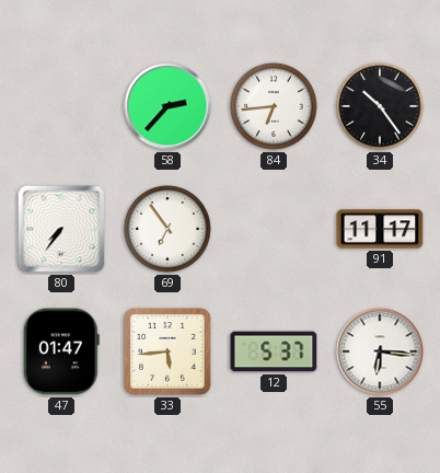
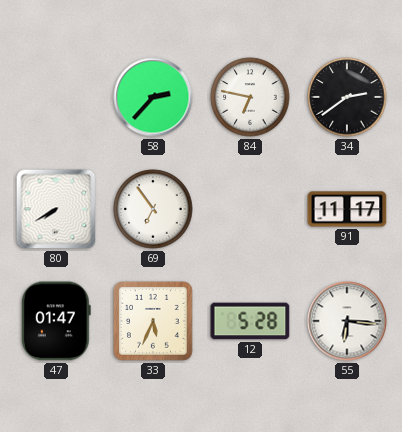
84: 6:44 -> 6:47
34: 10:24 -> 2:39
80: 7:36 -> 7:40
33: 5:44 -> 5:34
12: 5:37 -> 5:28
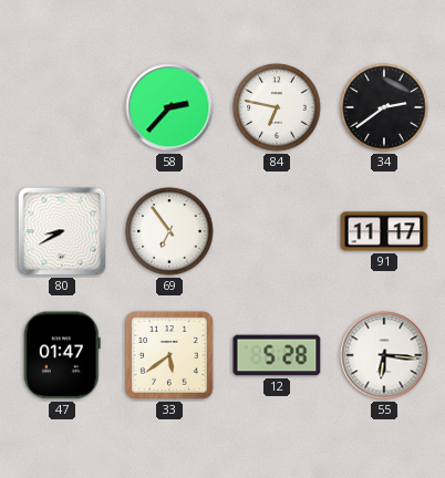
80: 7:40 -> 8:40
33: 5:34 -> 5:39
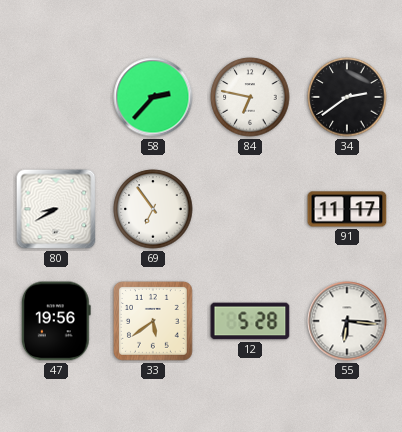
47: 01:47 -> 19:56
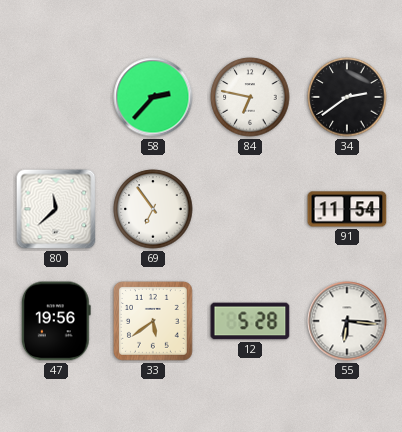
80: 8:40 -> 11:38
91: 11:17 -> 11:54
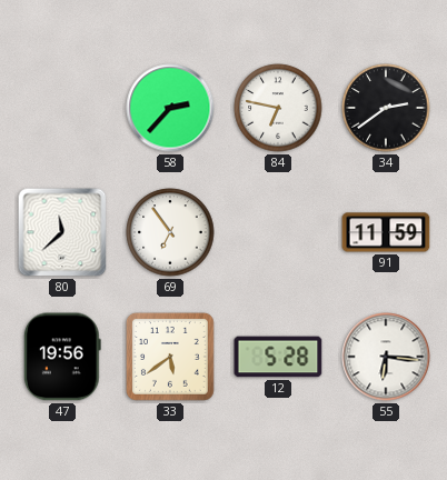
91: 11:54 -> 11:59
